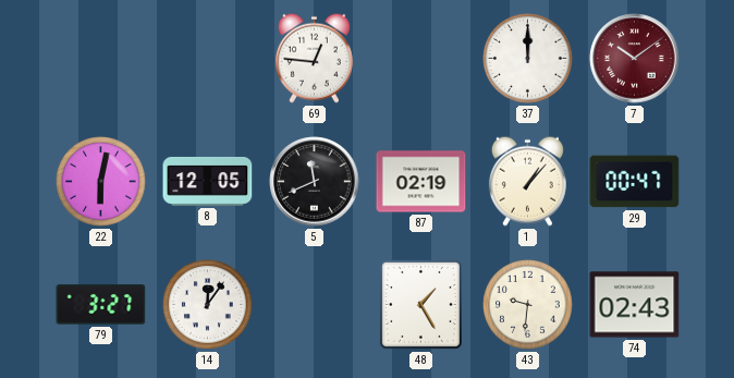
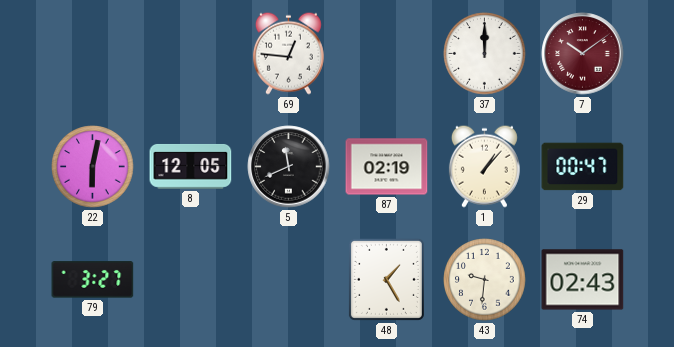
14: 12:06 -> none
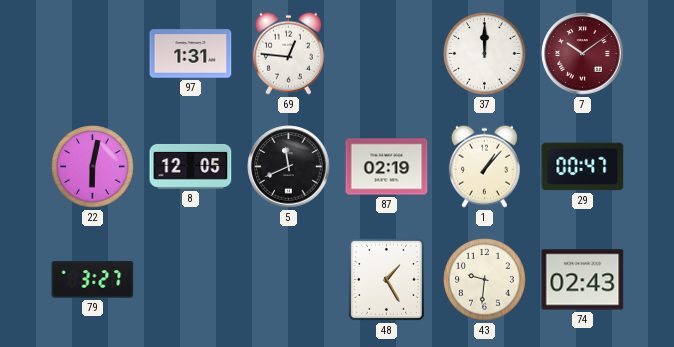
97: none -> 1:31
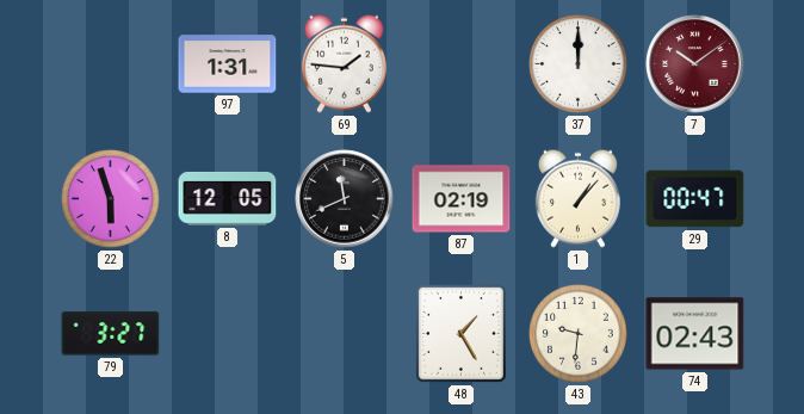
69: 12:46 -> 1:46
22: 6:02 -> 5:57
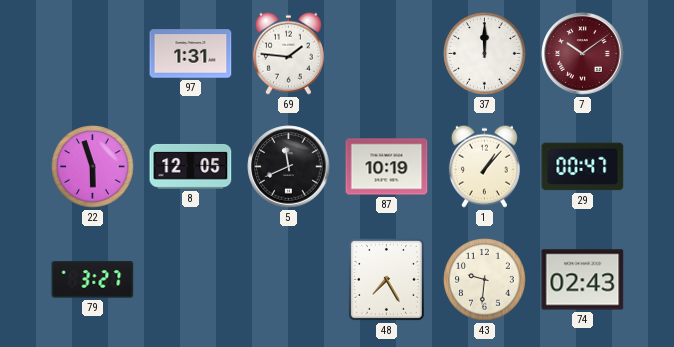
87: 02:19 -> 10:19
48: 1:25 -> 7:25
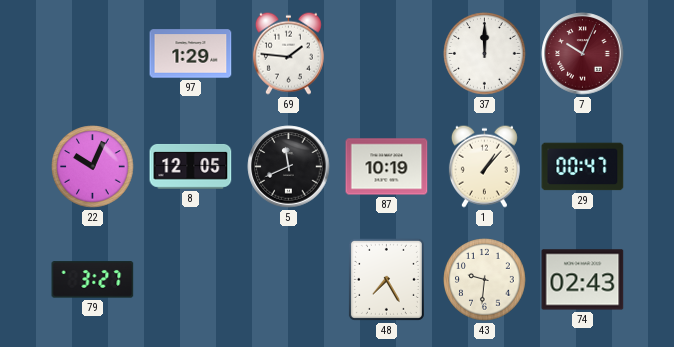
97: 1:31 -> 1:29
7: 10:09 -> 10:04
22: 5:57 -> 10:04
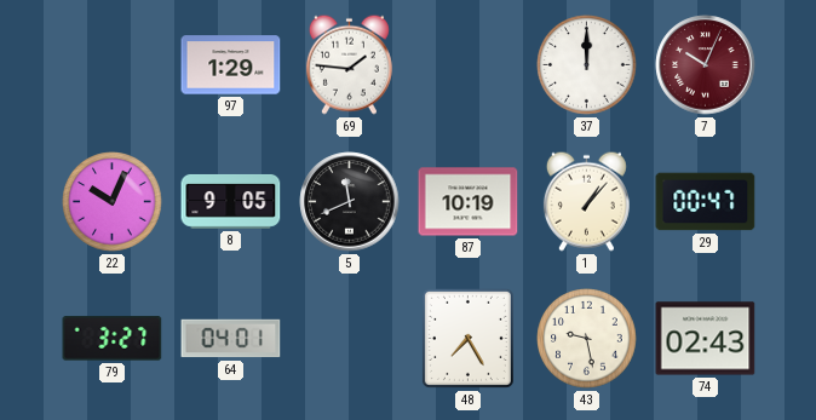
8: 12:05 -> 9:05
64: none -> 04:01
43: 9:31 -> 9:28
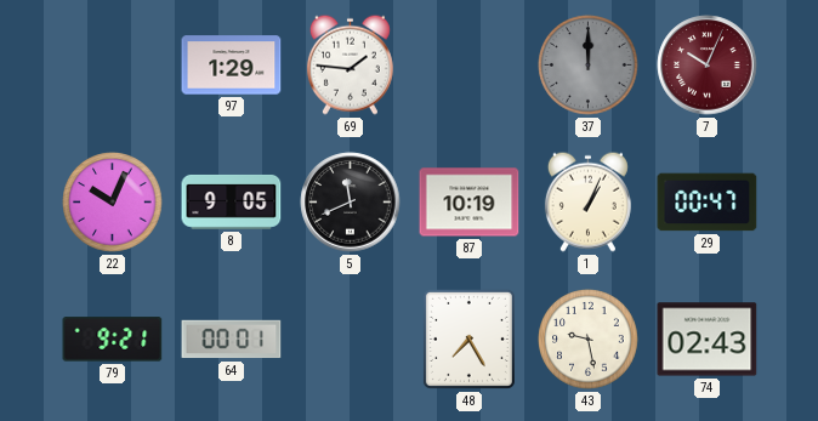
37 dial: white -> grey
1: 1:07 -> 1:04
79: 3:27 -> 9:21
64: 04:01 -> 00:01
